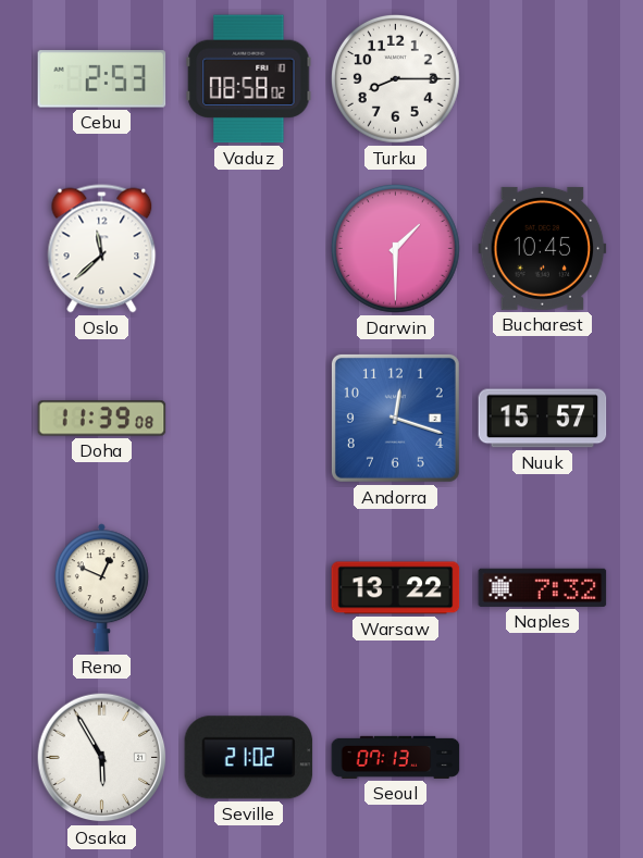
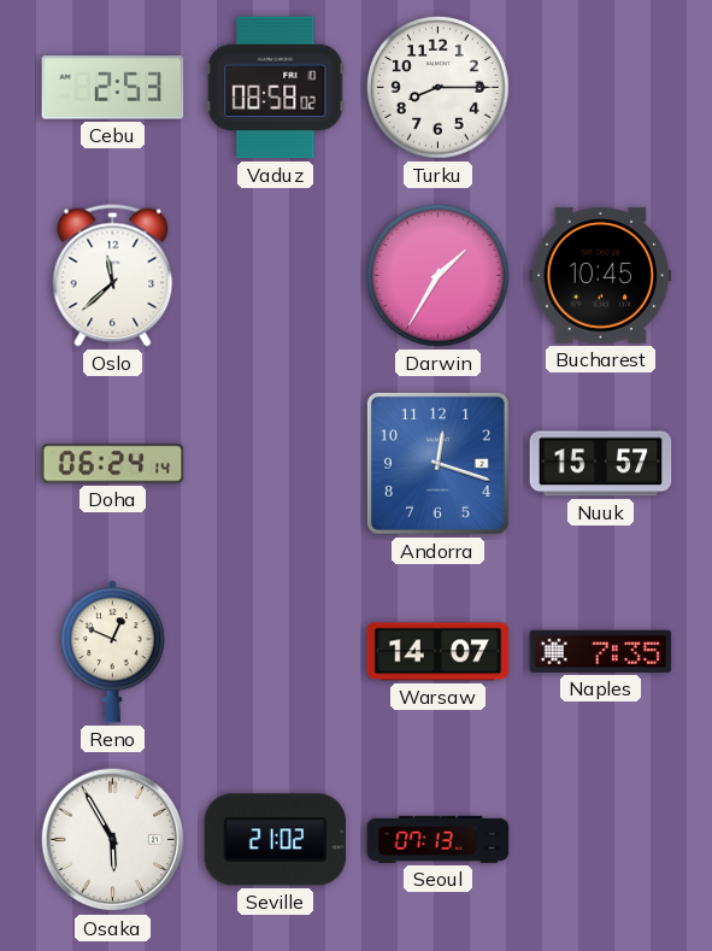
Darwin: 1:30 -> 1:35
Doha: 11:39 -> 06:24
Warsaw: 13:22 -> 14:07
Naples: 7:32 -> 7:35
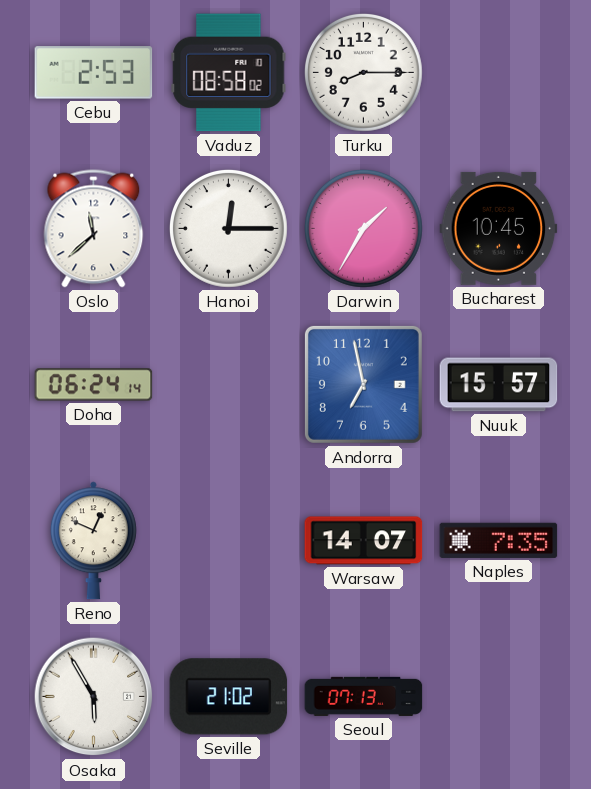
Hanoi: none -> 12:15
Andorra: 12:18 -> 6:58
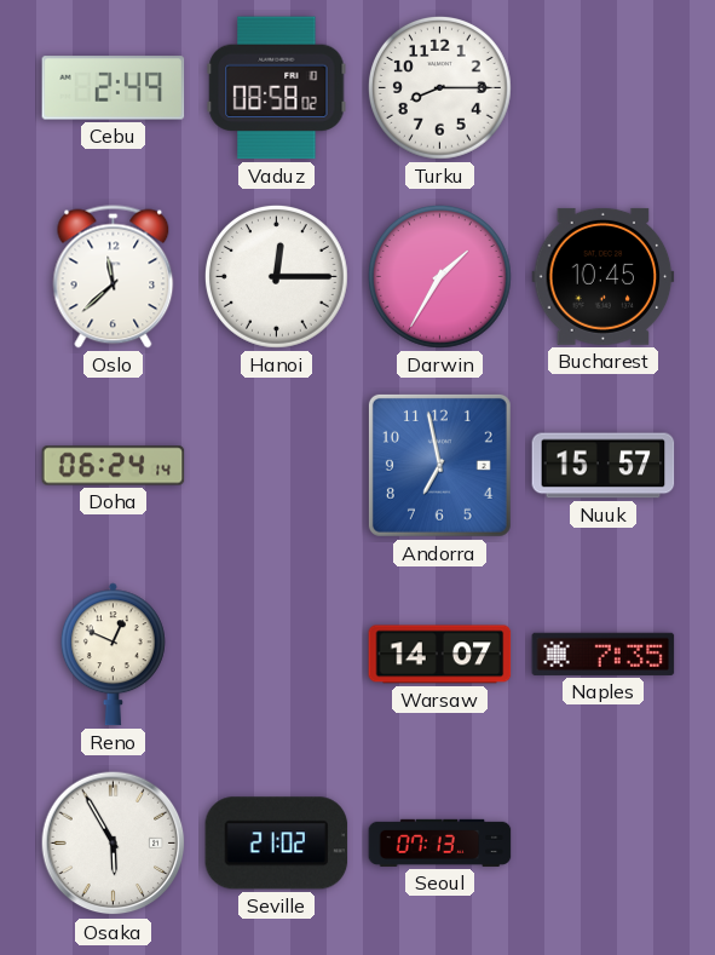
Cebu: 2:53 -> 2:49
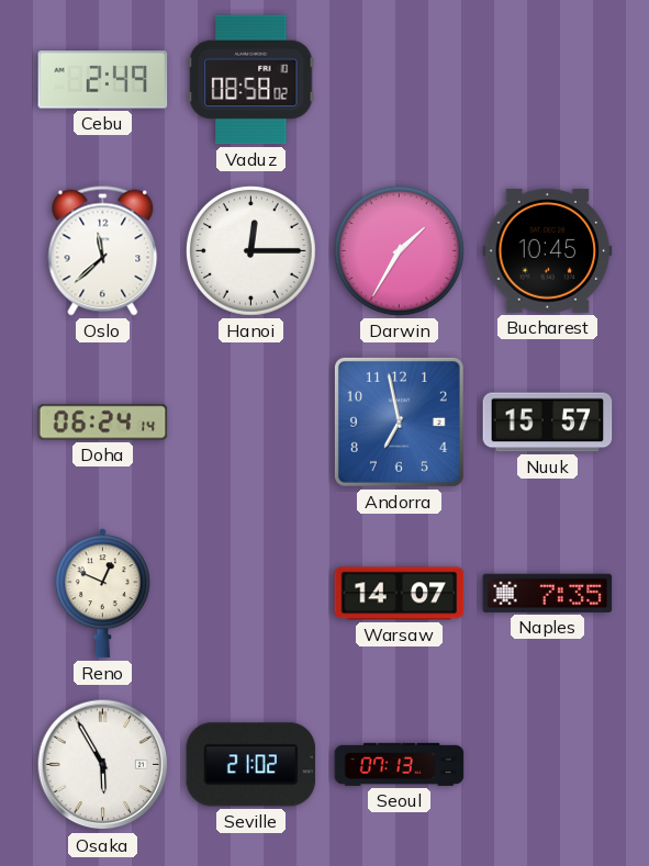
Turku: 8:15 -> none
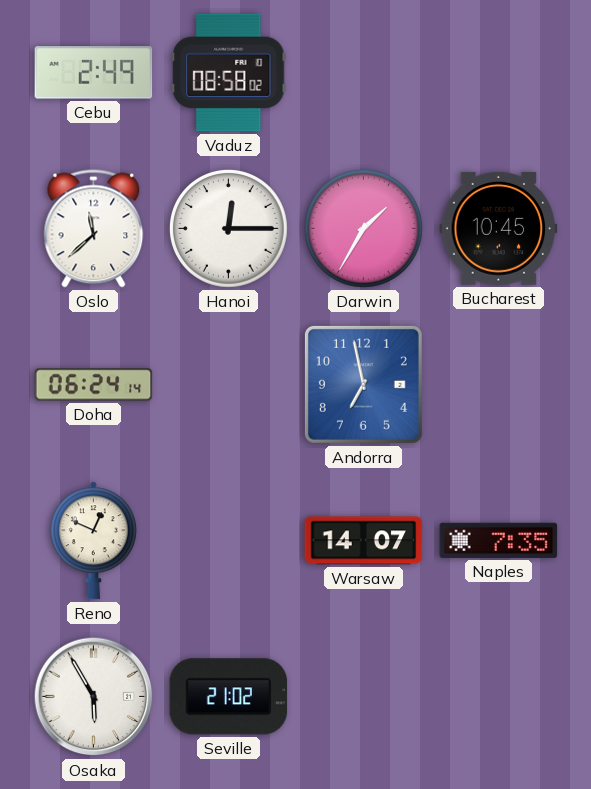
Nuuk: 15:57 -> none
Seoul: 07:13 -> none
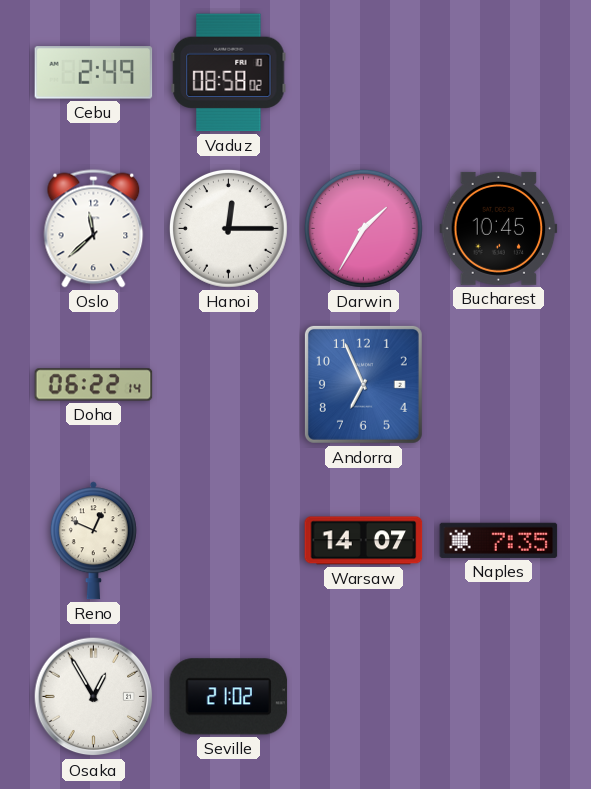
Doha: 06:24 -> 06:22
Andorra: 6:58 -> 6:56
Osaka: 5:55 -> 12:55
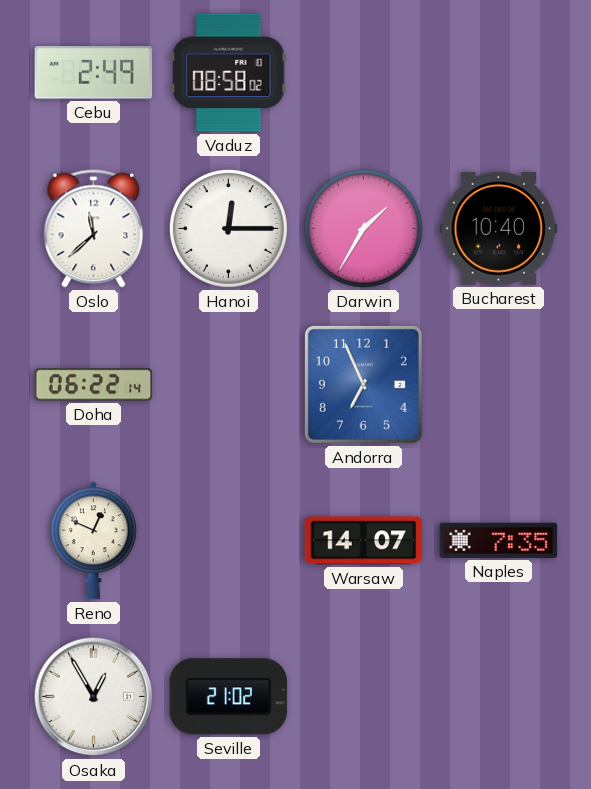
Bucharest: 10:45 -> 10:40
